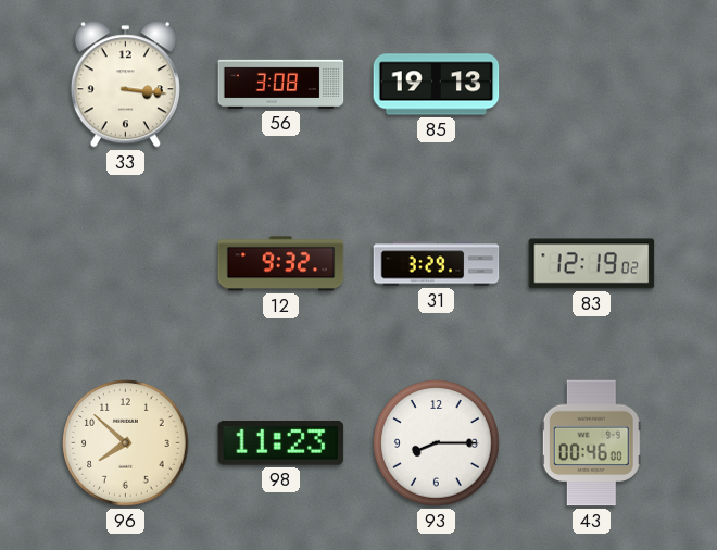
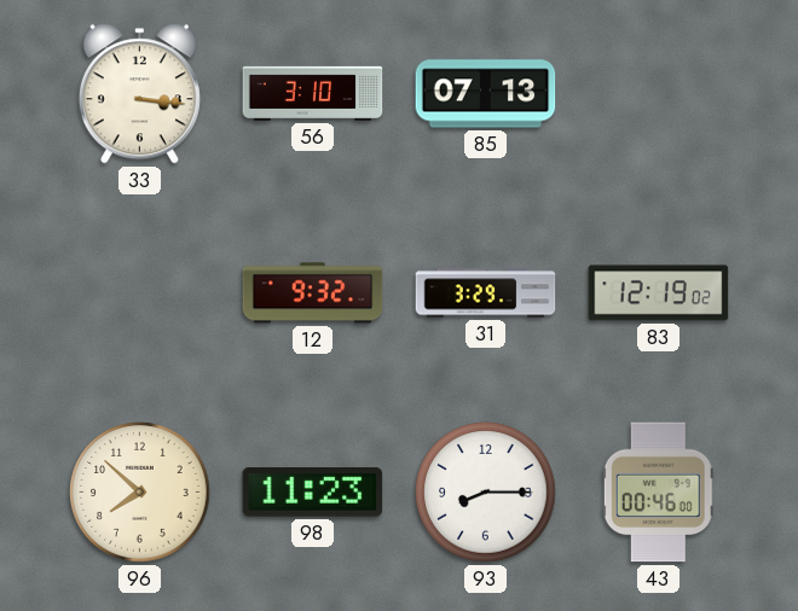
56: 3:08 -> 3:10
85: 19:13 -> 07:13
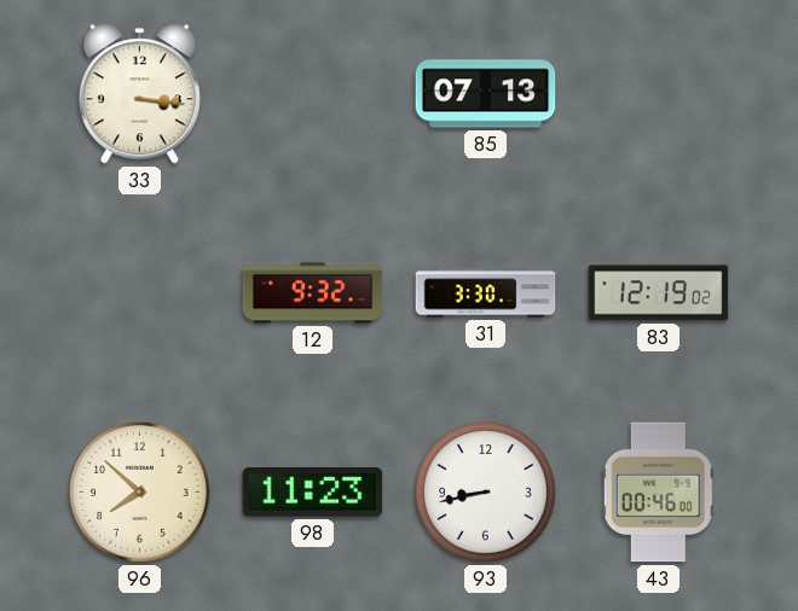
56: 3:10 -> none
31: 3:29 -> 3:30
93: 8:15 -> 8:43
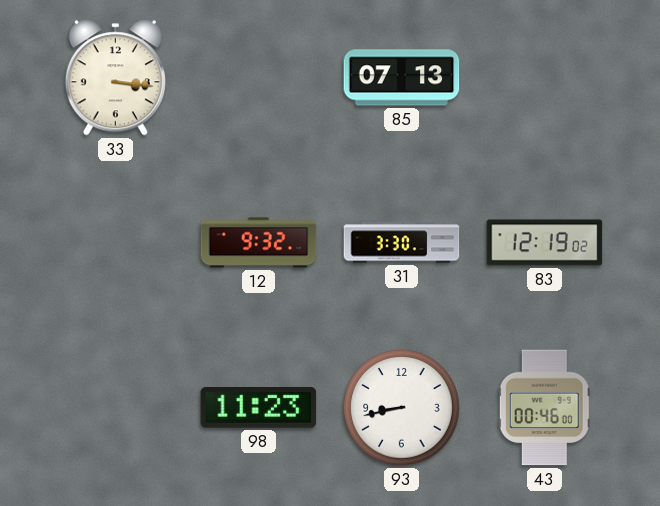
96: 7:52 -> none
